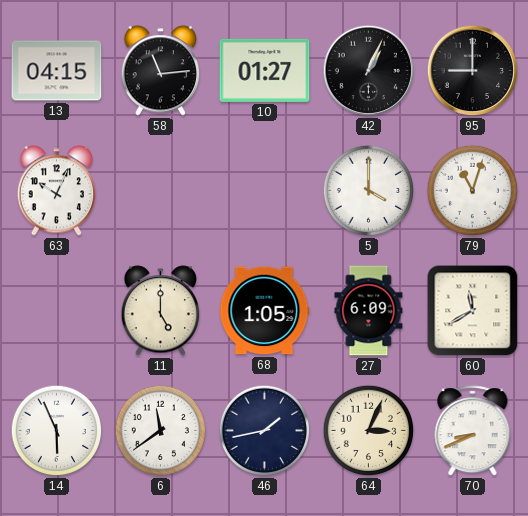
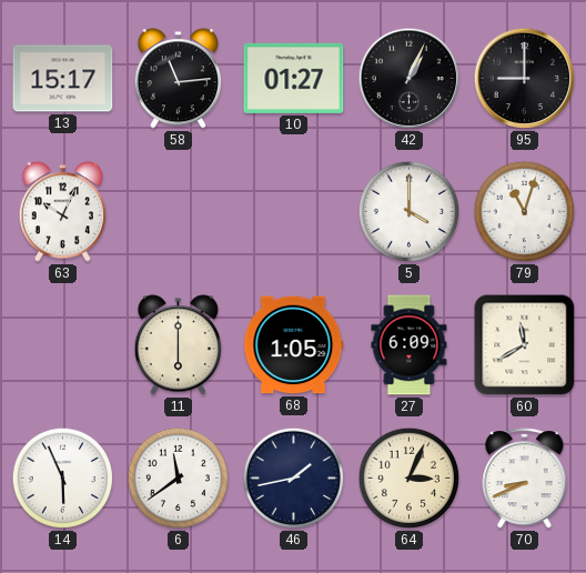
13: 04:15 -> 15:17
11: 5:00 -> 6:00
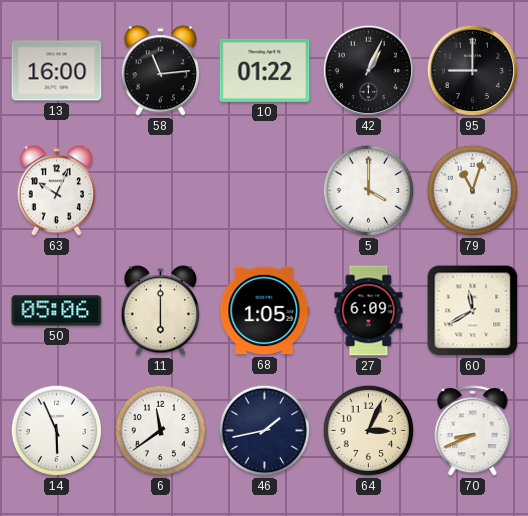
13: 15:17 -> 16:00
10: 01:27 -> 01:22
50: none -> 05:06
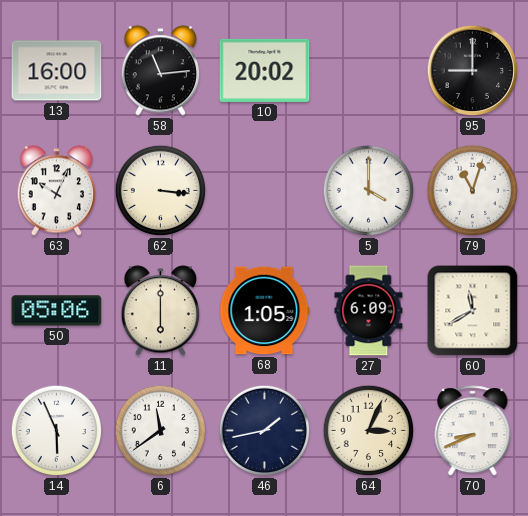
10: 01:22 -> 20:02
42: 1:04 -> none
62: none -> 3:16
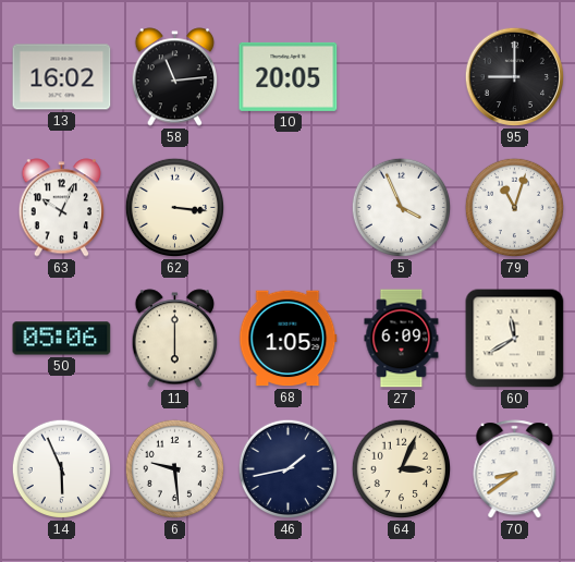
13: 16:00 -> 16:02
10: 20:02 -> 20:05
5: 4:00 -> 3:56
6: 11:39 -> 9:29
70: 8:41 -> 8:39
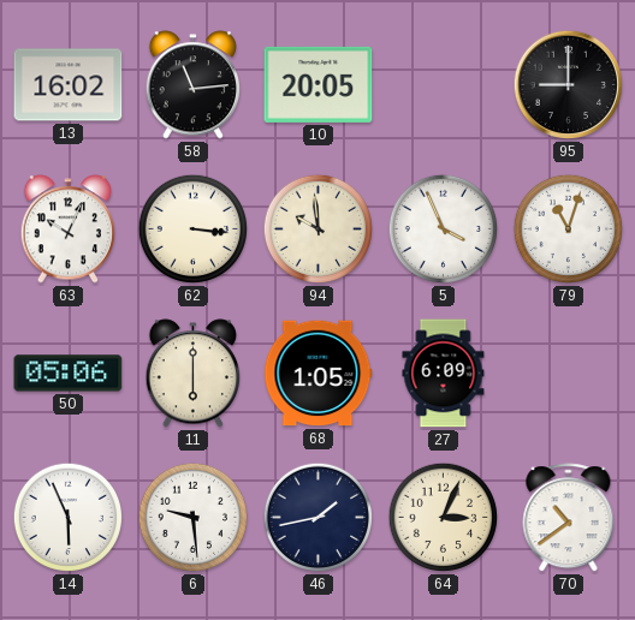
94: none -> 9:59
60: 11:40 -> none
70: 8:39 -> 10:39
